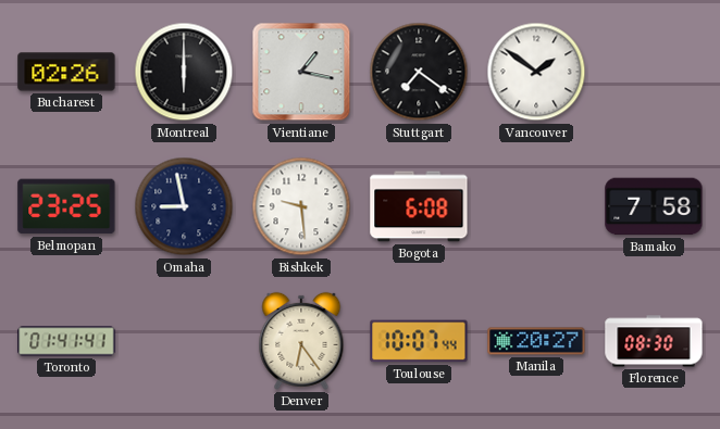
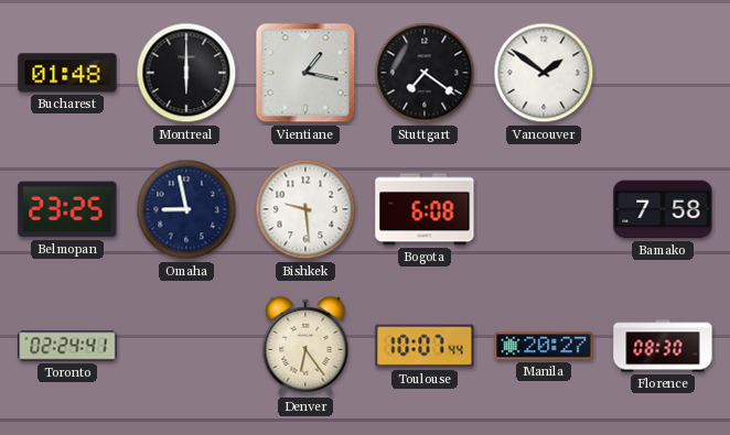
Bucharest: 02:26 -> 01:48
Toronto: 01:41 -> 02:24
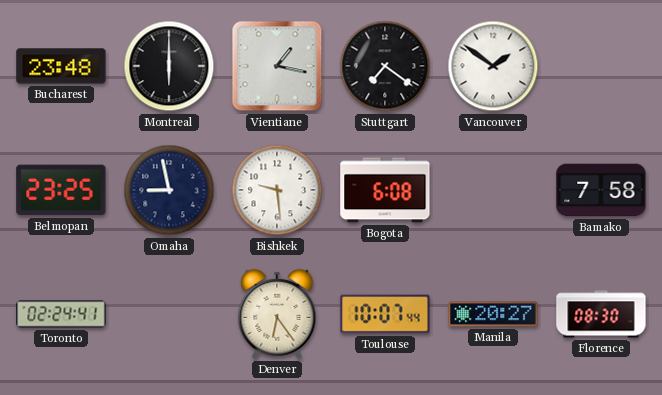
Bucharest: 01:48 -> 23:48
